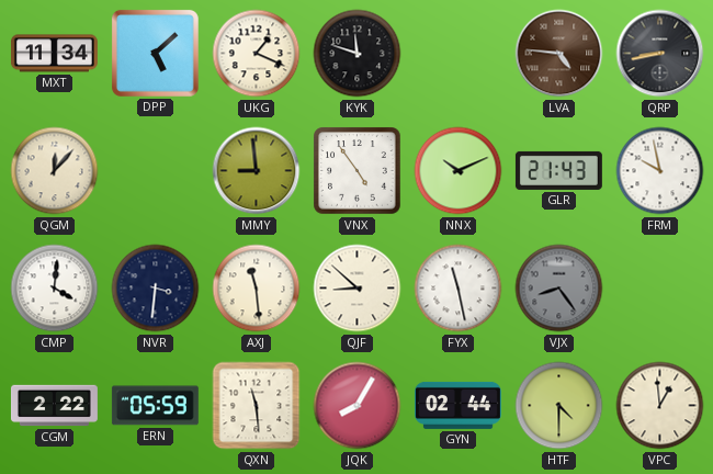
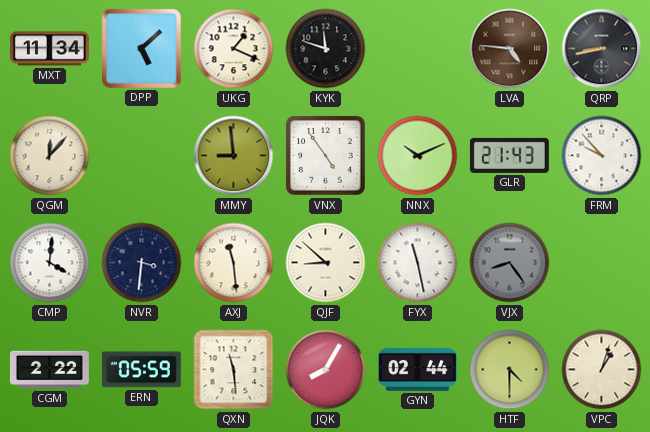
FRM: 9:58 -> 9:53
VPC: 12:59 -> 1:03
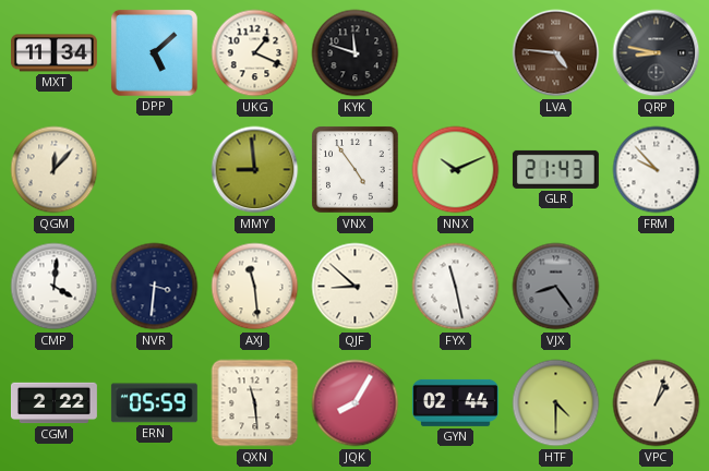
QRP: 8:43 -> 8:47
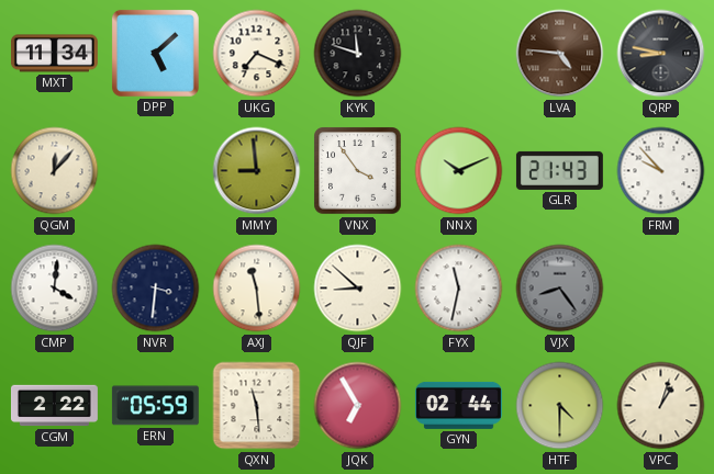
UKG: 1:19 -> 7:19
VNX: 4:54 -> 3:54
FYX: 11:28 -> 11:32
JQK: 8:05 -> 6:55
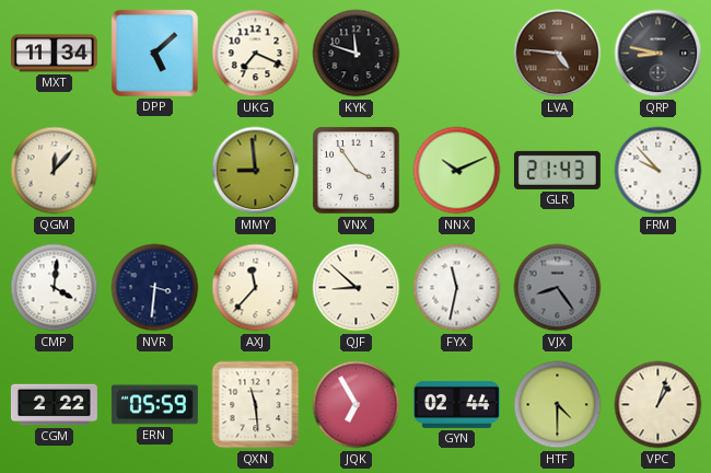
AXJ: 11:29 -> 11:37
